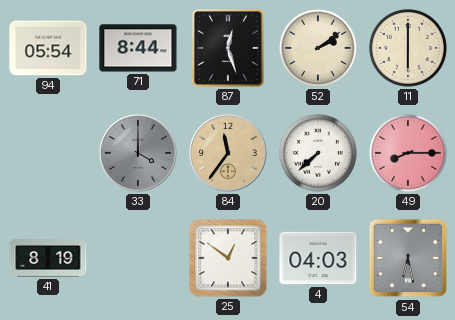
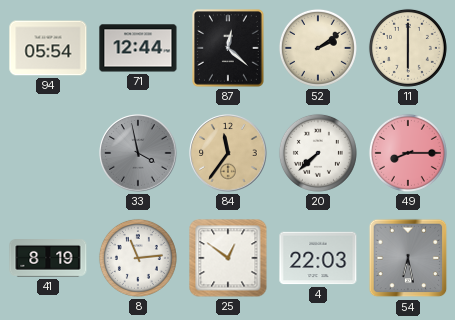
71: 8:44 -> 12:44
87: 12:27 -> 12:22
33: 4:00 -> 3:58
8: none -> 11:14
4: 04:03 -> 22:03
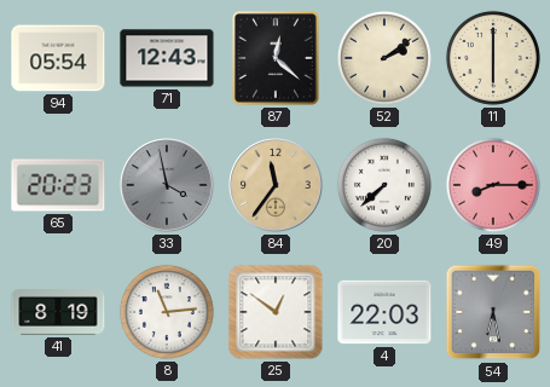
71: 12:44 -> 12:43
65: none -> 20:23
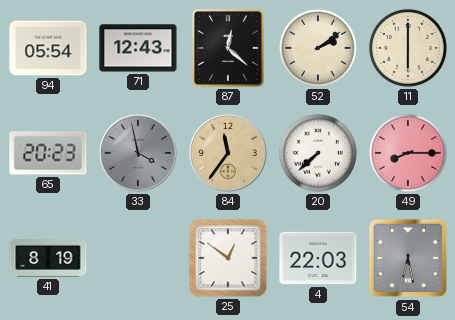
8: 11:14 -> none
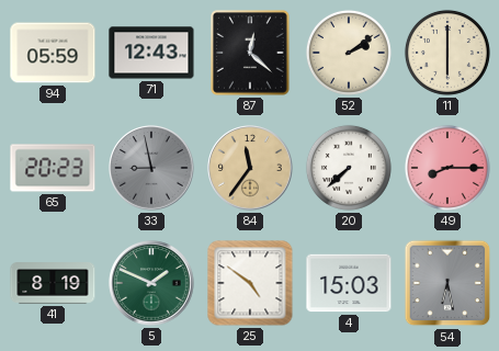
94: 05:54 -> 05:59
33: 3:58 -> 8:58
5: none -> 1:49
25: 12:51 -> 4:51
4: 22:03 -> 15:03
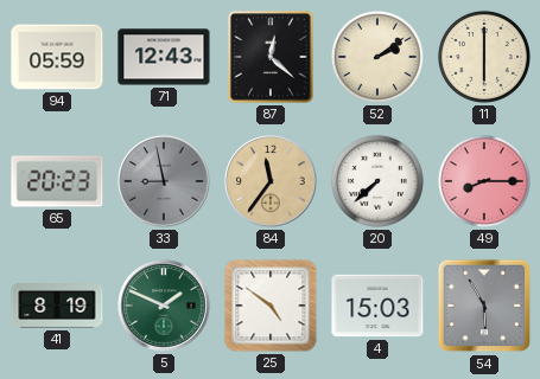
54: 6:28 -> 5:55
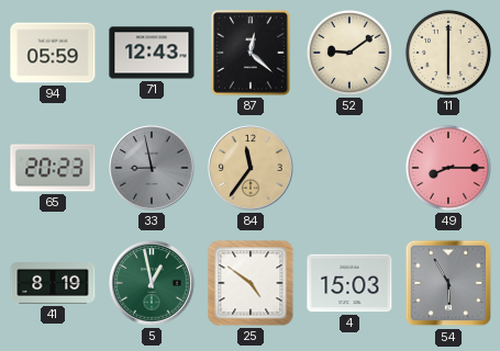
52: 2:09 -> 9:09
20: 7:38 -> none
5: 1:49 -> 12:58
